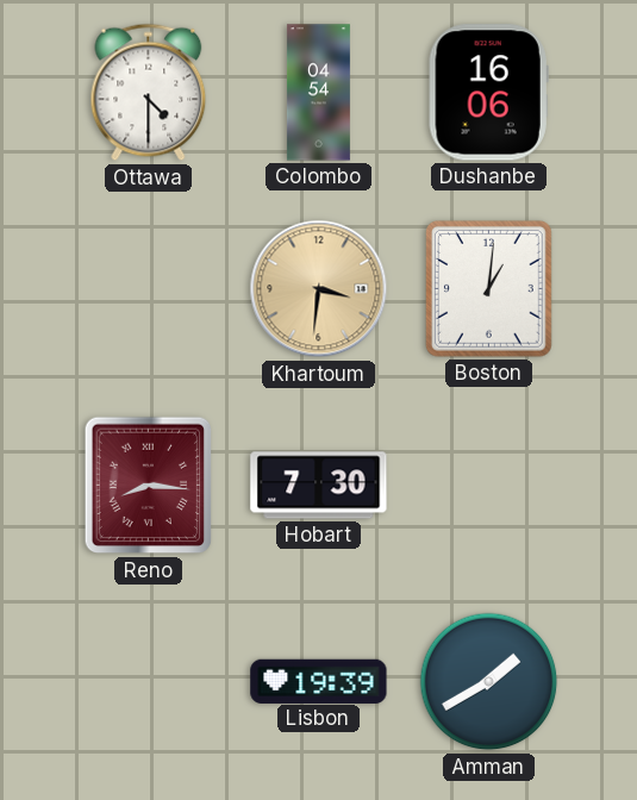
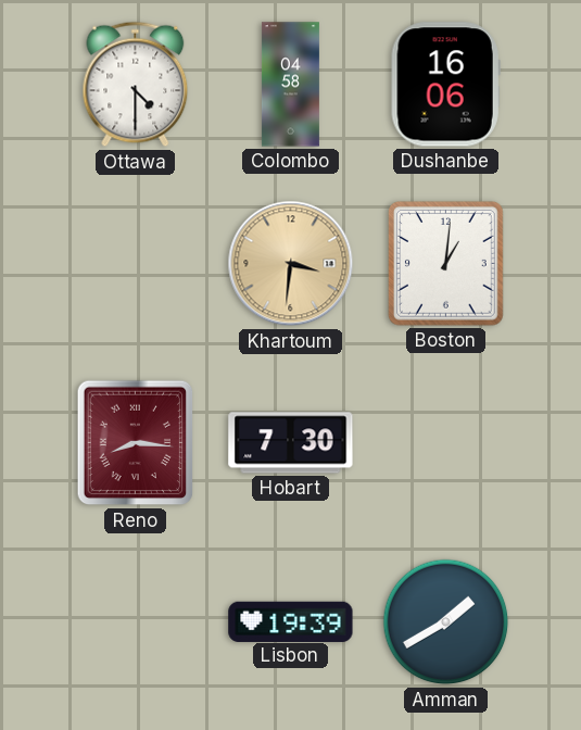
Colombo: 04:54 -> 04:58
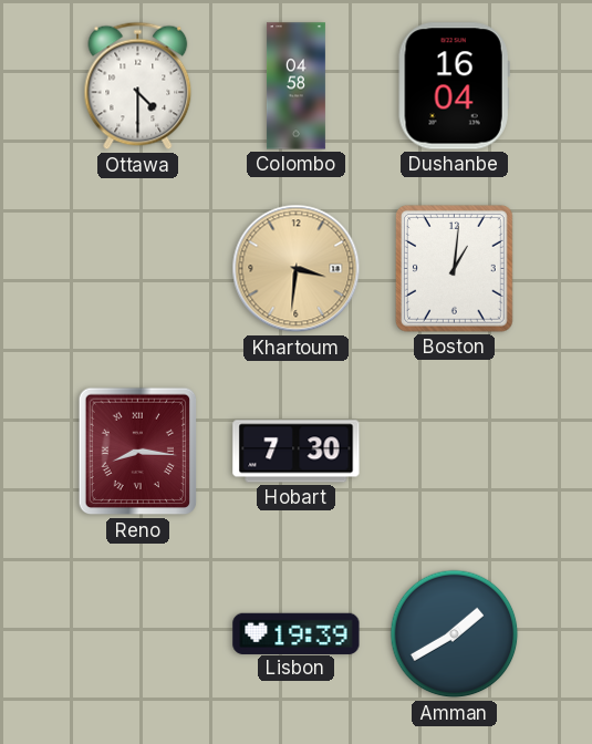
Dushanbe: 16:06 -> 16:04
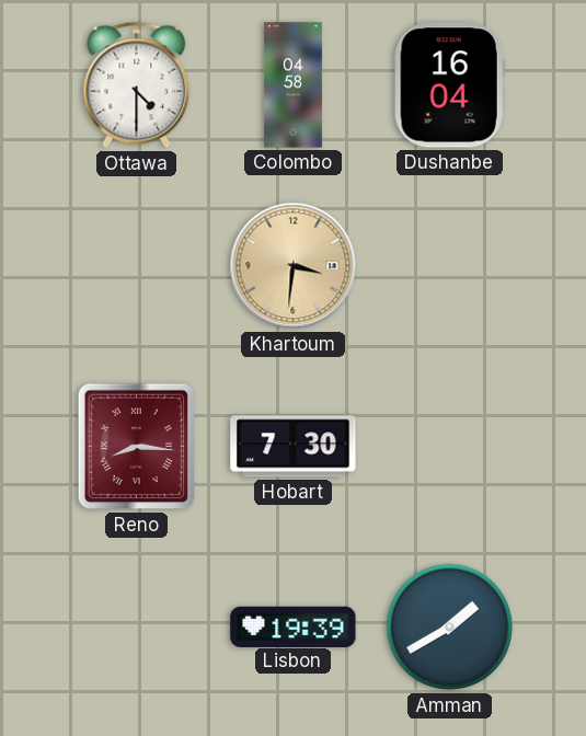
Boston: 1:01 -> none
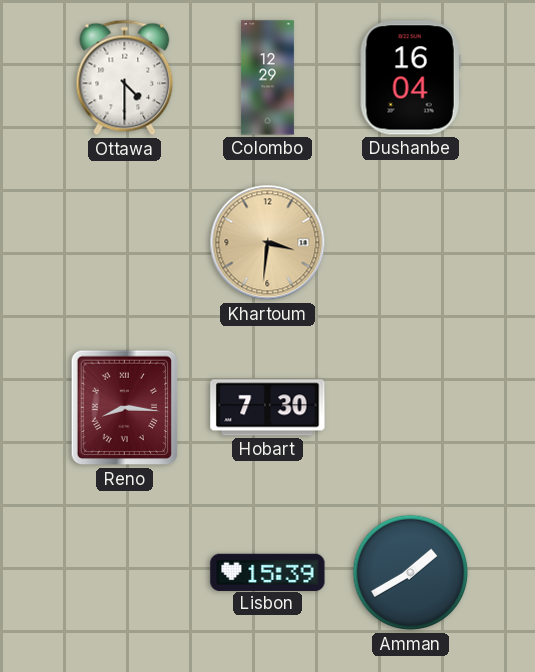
Colombo: 04:58 -> 12:29
Lisbon: 19:39 -> 15:39
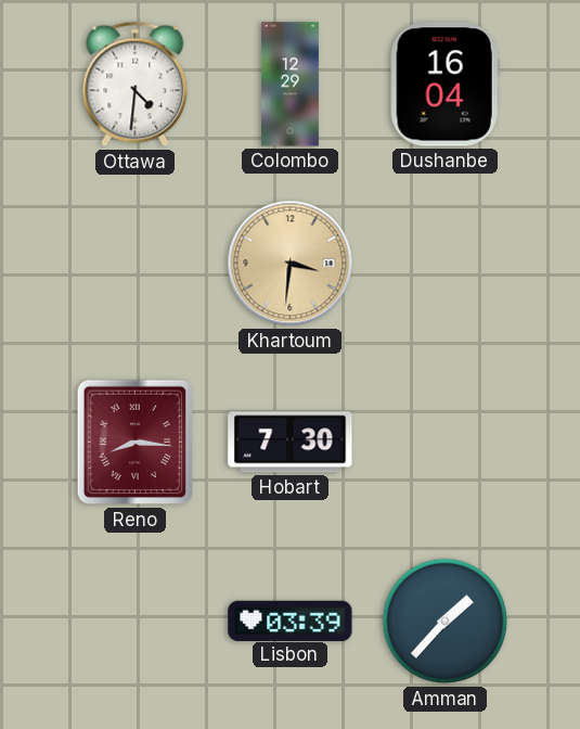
Ottawa: 4:30 -> 4:31
Lisbon: 15:39 -> 03:39
Amman: 1:40 -> 1:37
